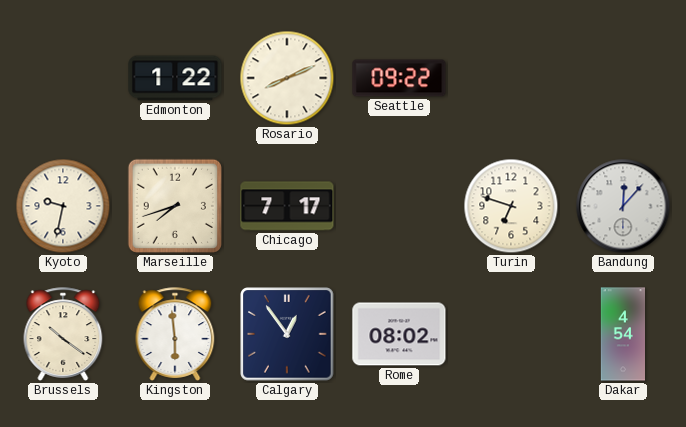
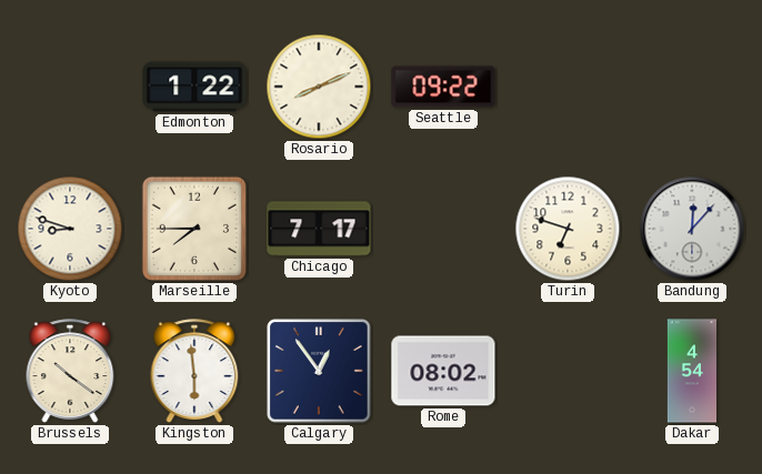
Kyoto: 9:32 -> 8:48
Marseille: 7:42 -> 7:45
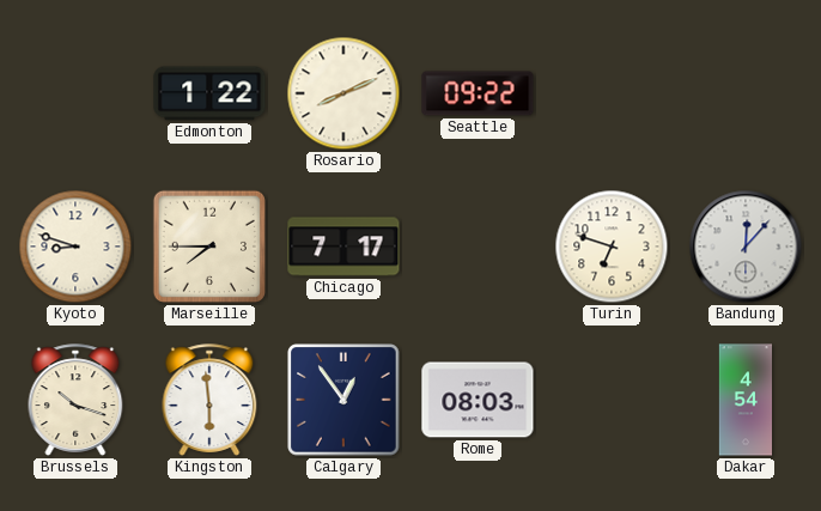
Brussels: 10:21 -> 10:18
Rome: 08:02 -> 08:03
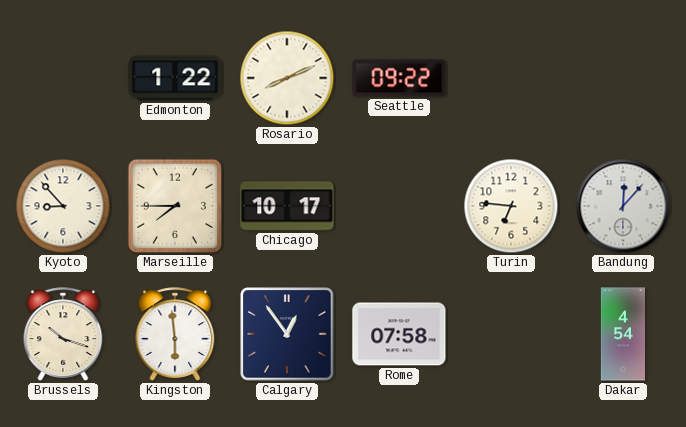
Kyoto: 8:48 -> 8:53
Chicago: 7:17 -> 10:17
Turin: 6:48 -> 6:46
Rome: 08:03 -> 07:58
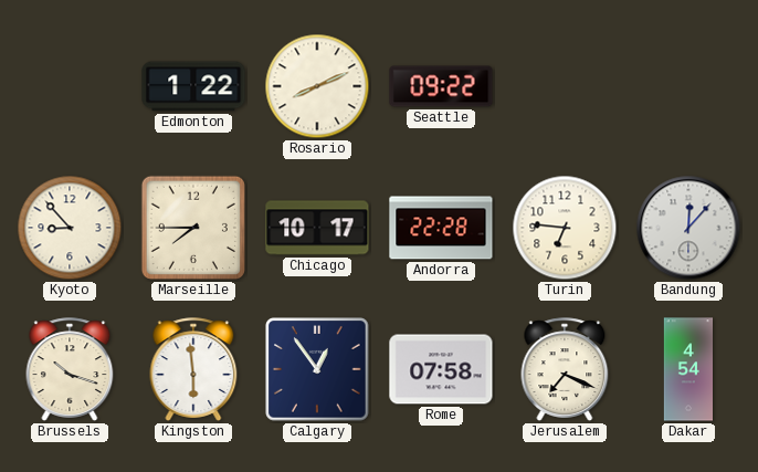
Andorra: none -> 22:28
Jerusalem: none -> 7:19
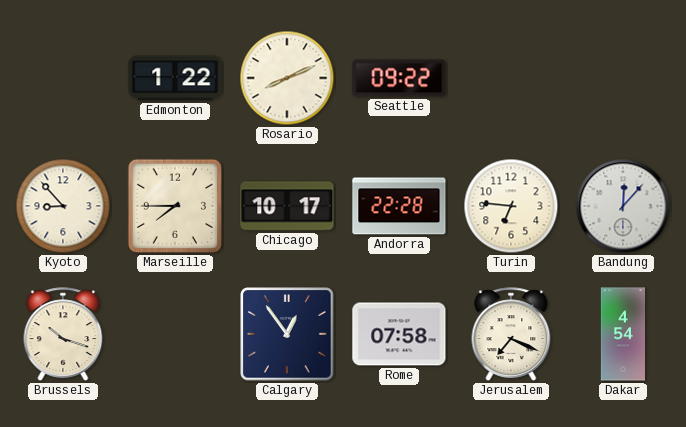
Kingston: 5:59 -> none
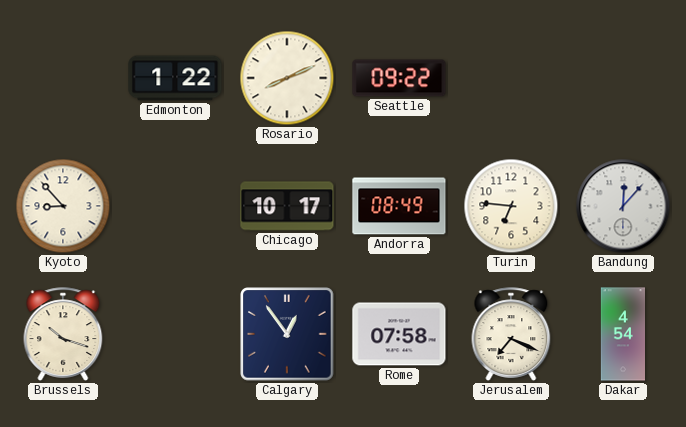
Marseille: 7:45 -> none
Andorra: 22:28 -> 08:49
